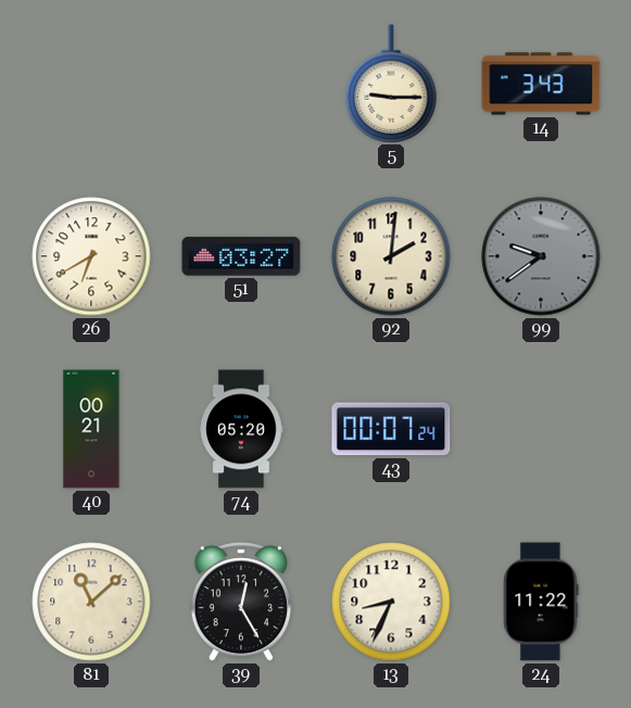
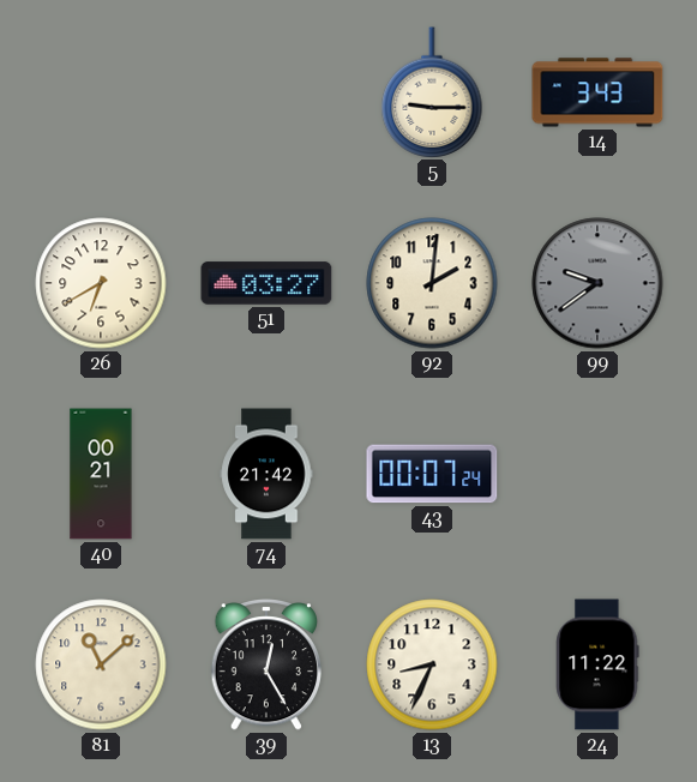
74: 05:20 -> 21:42
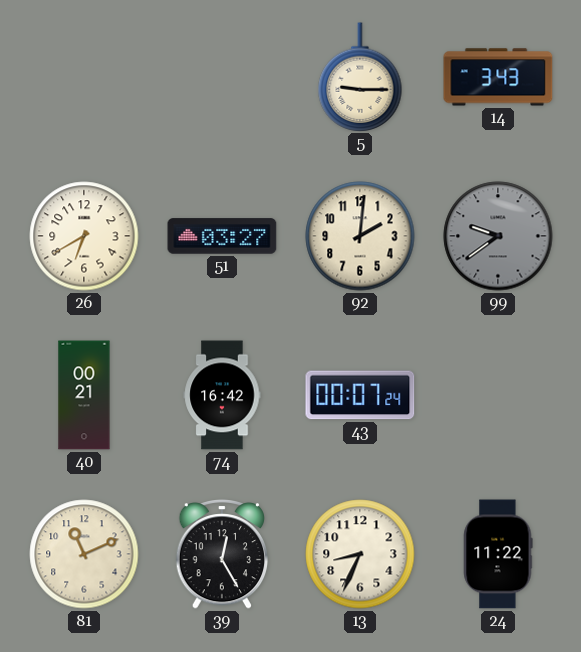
74: 21:42 -> 16:42
81: 11:08 -> 11:11
